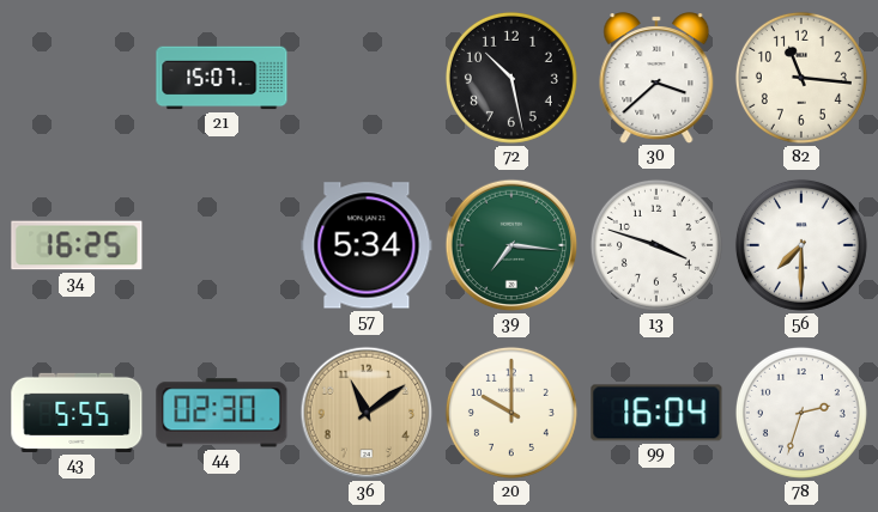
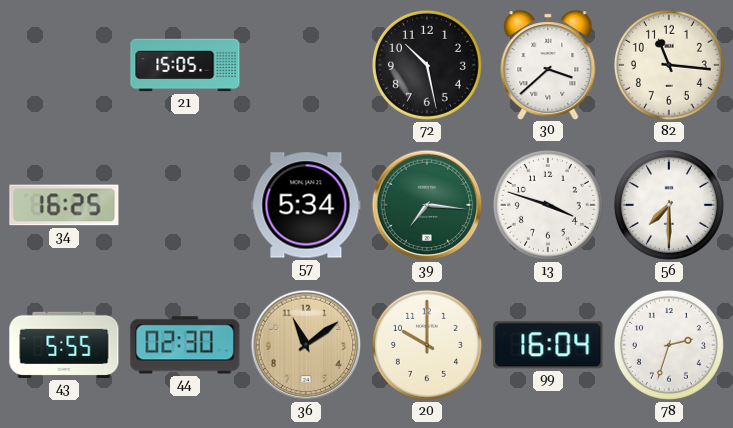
21: 15:07 -> 15:05
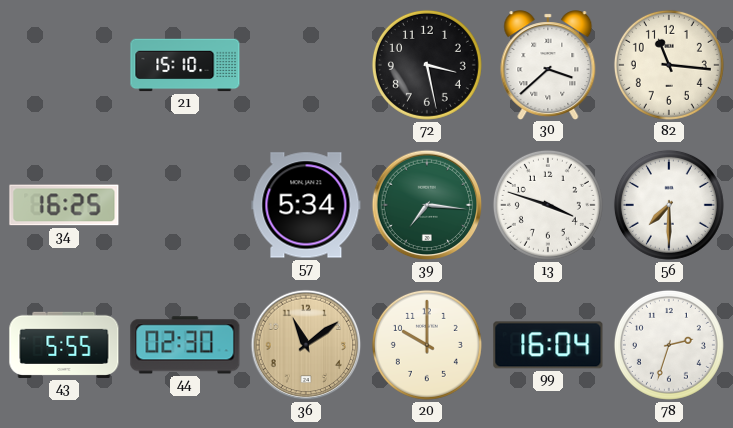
21: 15:05 -> 15:10
72: 10:28 -> 3:28
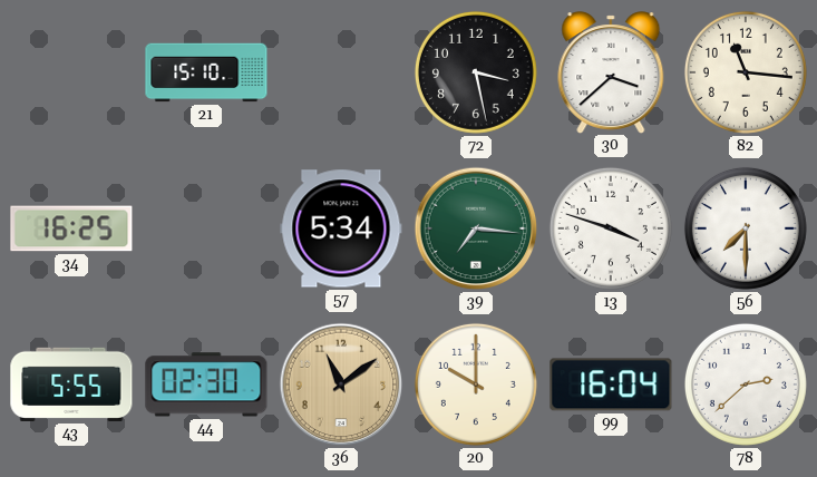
78: 2:33 -> 2:38
